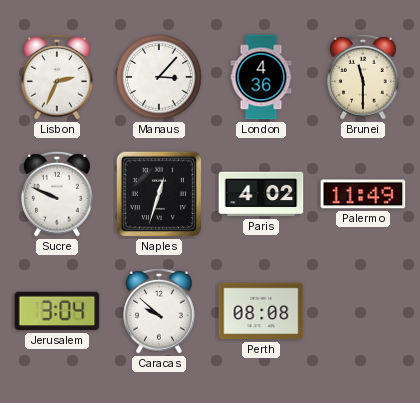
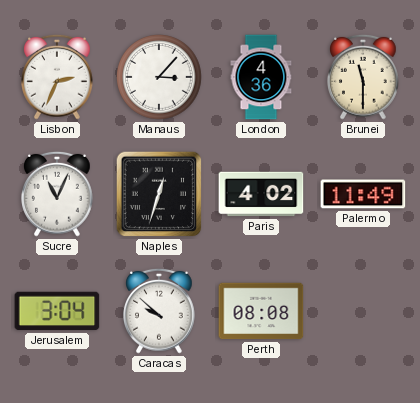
Sucre: 9:49 -> 11:04
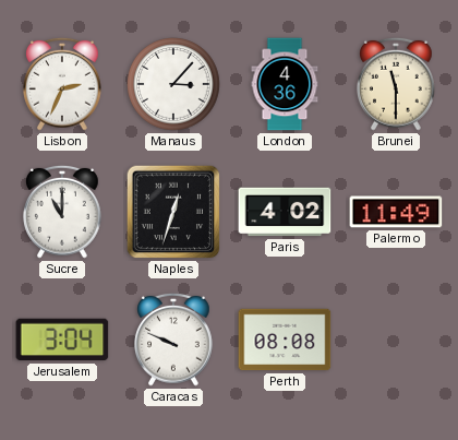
Sucre: 11:04 -> 11:00
Caracas: 9:52 -> 9:49
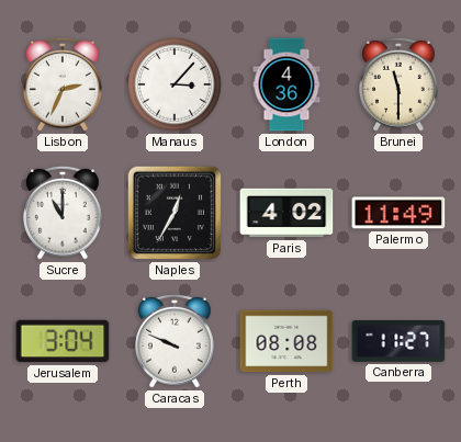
Naples: 12:33 -> 12:35
Canberra: none -> 11:27
